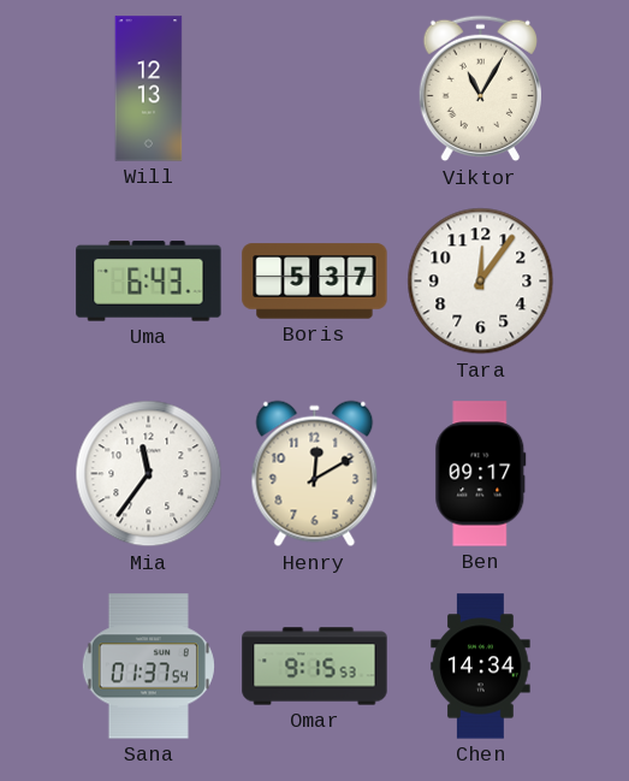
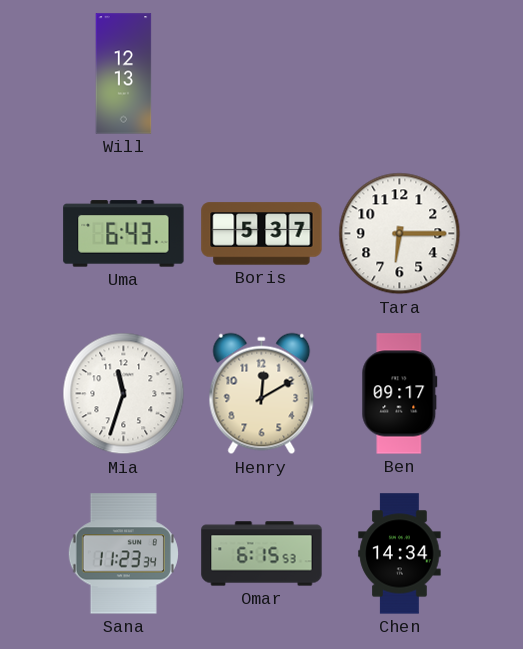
Viktor: 11:05 -> none
Tara: 12:06 -> 6:15
Mia: 11:36 -> 11:33
Sana: 01:37 -> 11:23
Omar: 9:15 -> 6:15
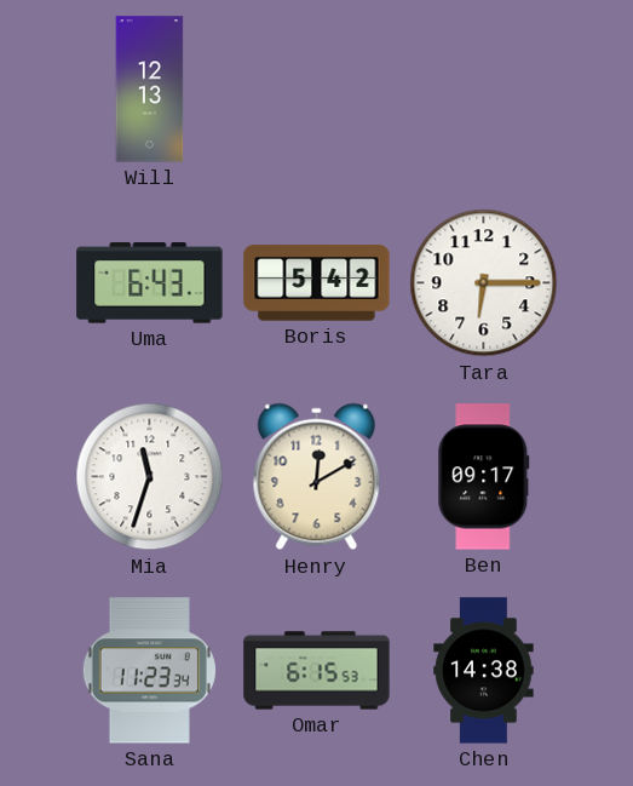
Boris: 5:37 -> 5:42
Chen: 14:34 -> 14:38
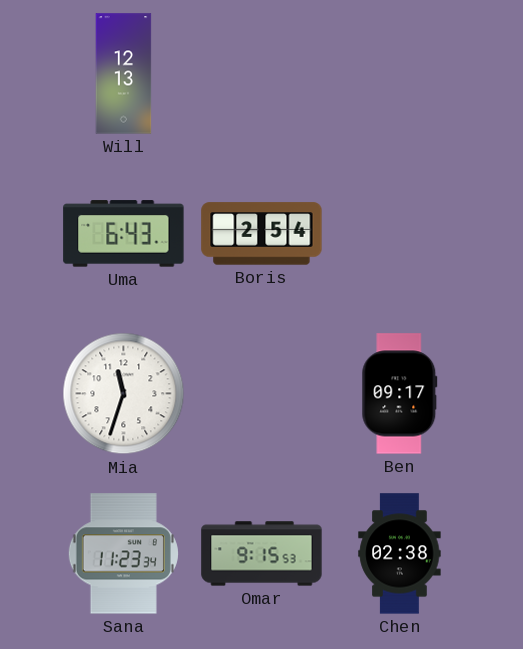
Boris: 5:42 -> 2:54
Tara: 6:15 -> none
Henry: 12:10 -> none
Omar: 6:15 -> 9:15
Chen: 14:38 -> 02:38
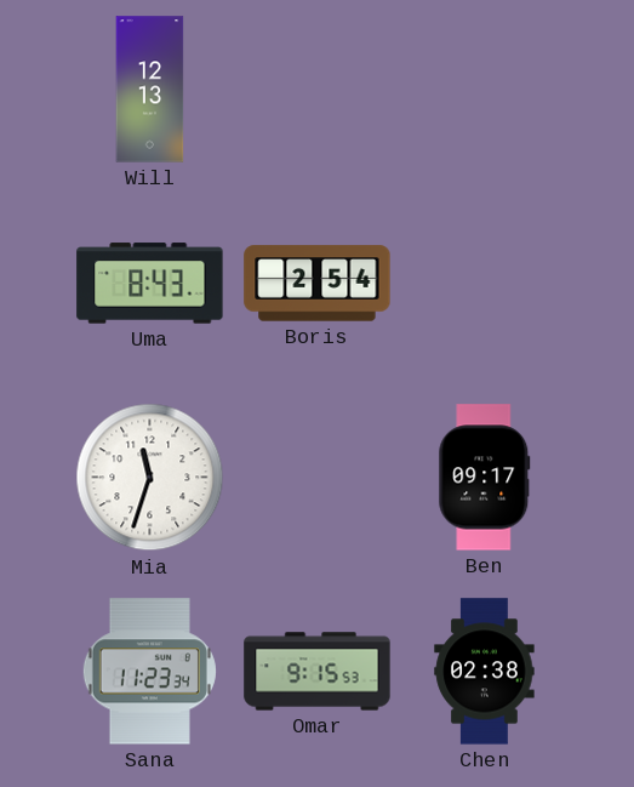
Uma: 6:43 -> 8:43
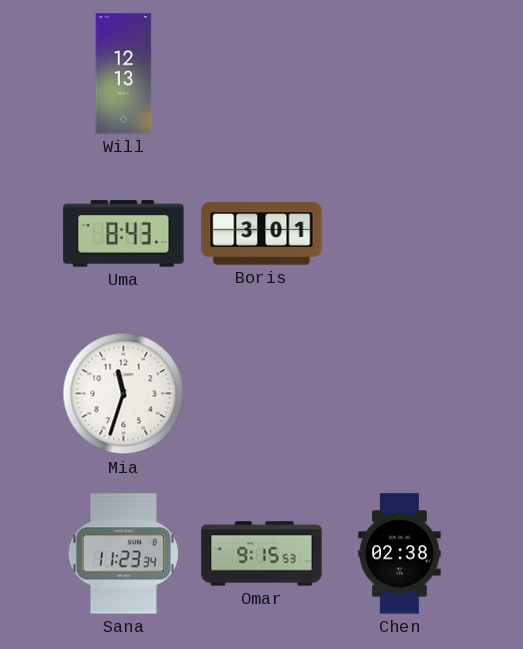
Boris: 2:54 -> 3:01
Ben: 09:17 -> none
